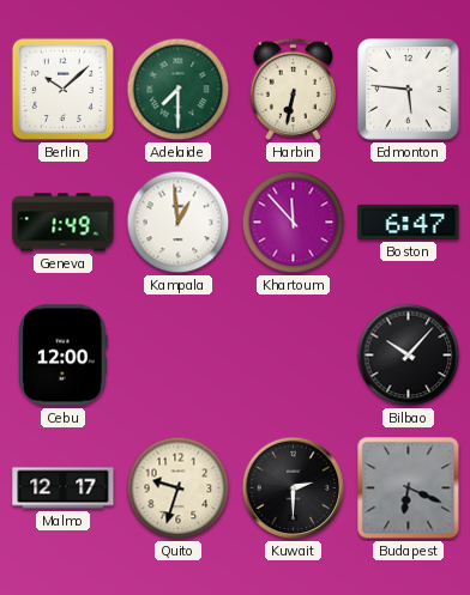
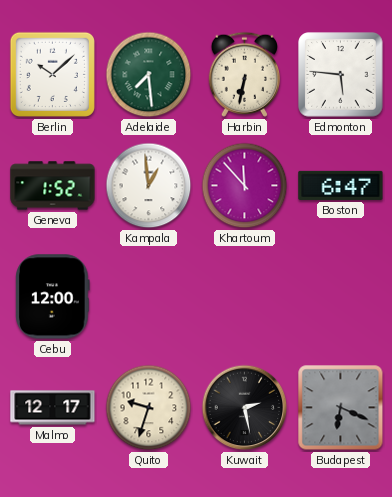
Adelaide: 7:30 -> 7:29
Geneva: 1:49 -> 1:52
Bilbao: 10:07 -> none
Kuwait: 2:30 -> 2:28
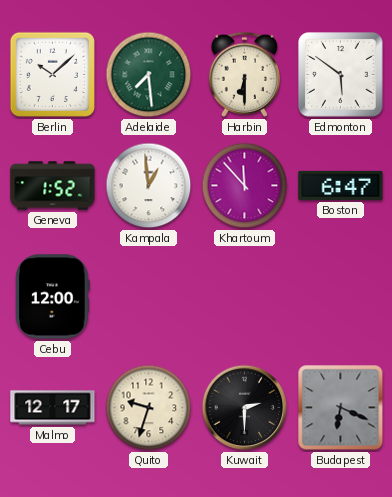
Harbin: 6:32 -> 6:30
Edmonton: 5:46 -> 5:51
Kuwait: 2:28 -> 2:30
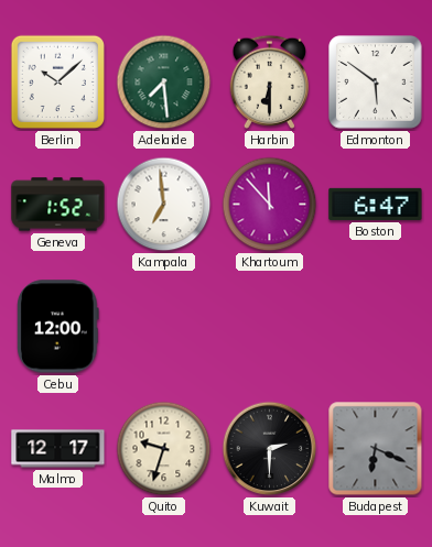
Kampala: 12:59 -> 6:59
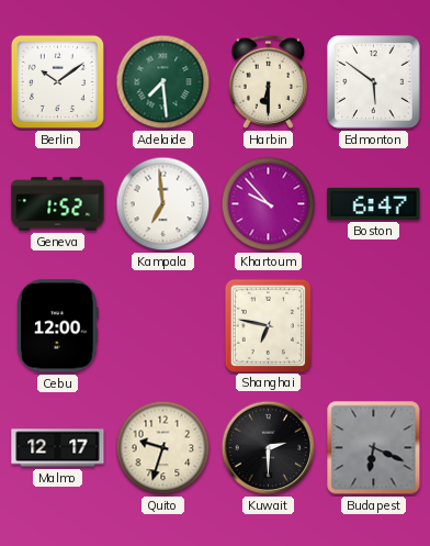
Berlin: 10:08 -> 10:09
Khartoum: 11:53 -> 9:53
Shanghai: none -> 6:47
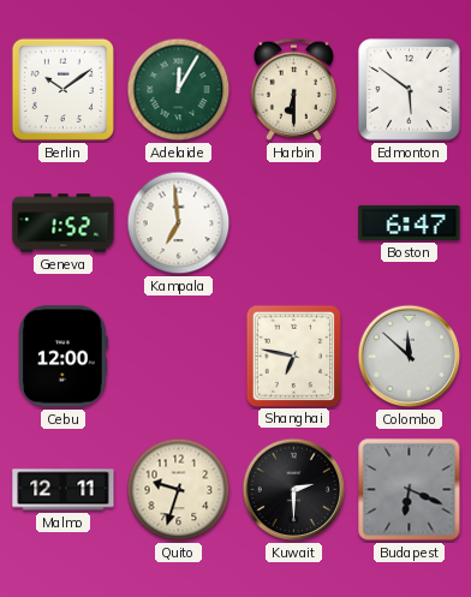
Adelaide: 7:29 -> 12:05
Khartoum: 9:53 -> none
Colombo: none -> 11:52
Malmo: 12:17 -> 12:11
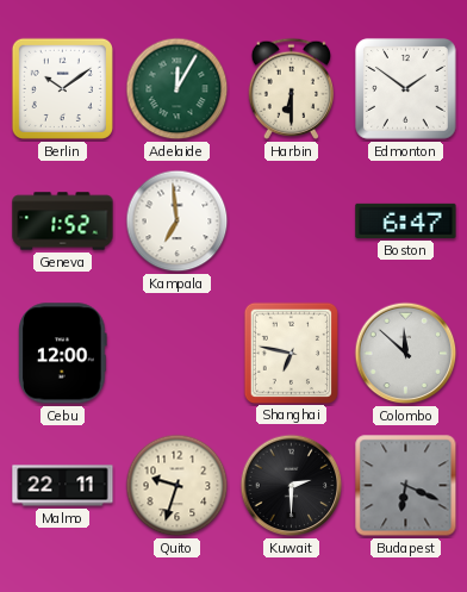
Edmonton: 5:51 -> 1:51
Malmo: 12:11 -> 22:11
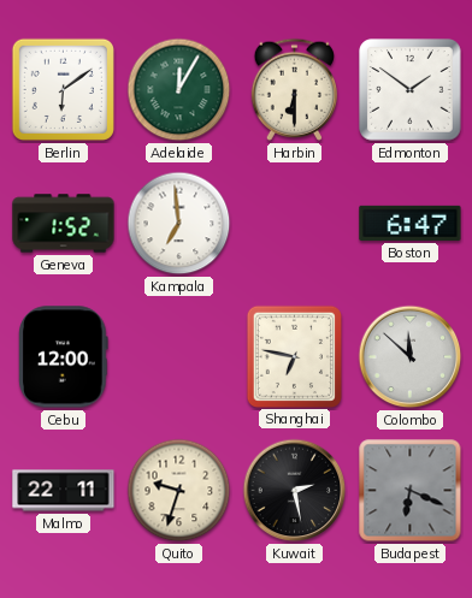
Berlin: 10:09 -> 6:09
Kuwait: 2:30 -> 2:28
